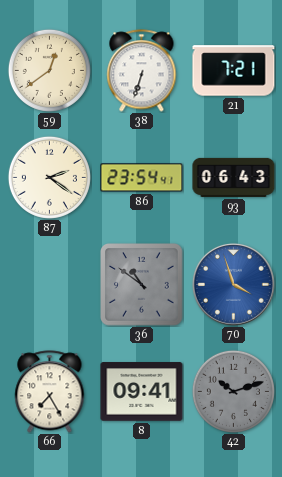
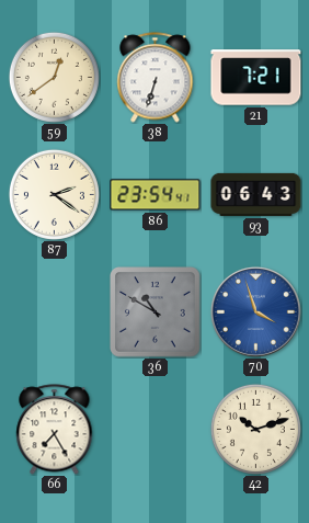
36: 10:51 -> 10:50
8: 09:41 -> none
42 dial: grey -> cream
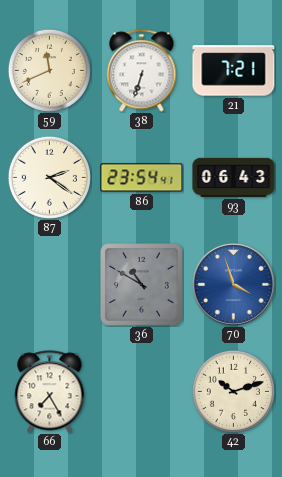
59: 12:39 -> 11:41
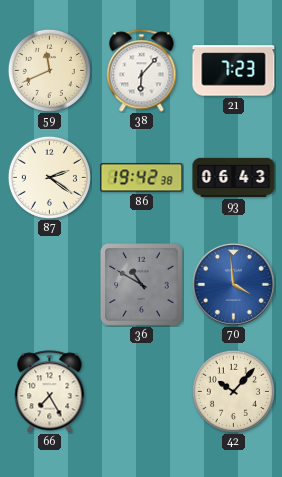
38: 6:33 -> 6:07
21: 7:21 -> 7:23
86: 23:54 -> 19:42
70: 3:57 -> 3:59
42: 10:12 -> 10:07
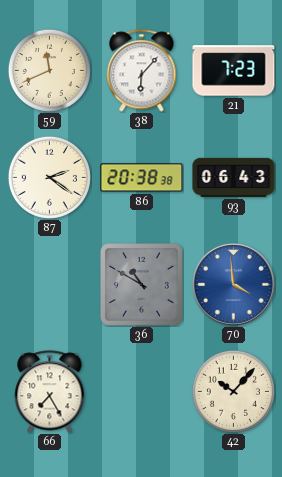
86: 19:42 -> 20:38
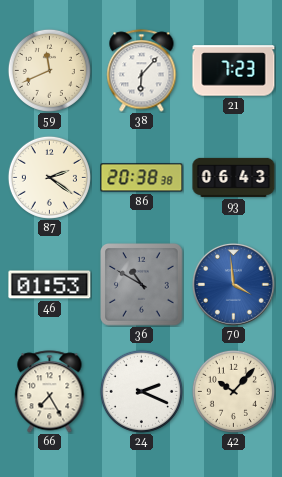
46: none -> 01:53
24: none -> 2:19
